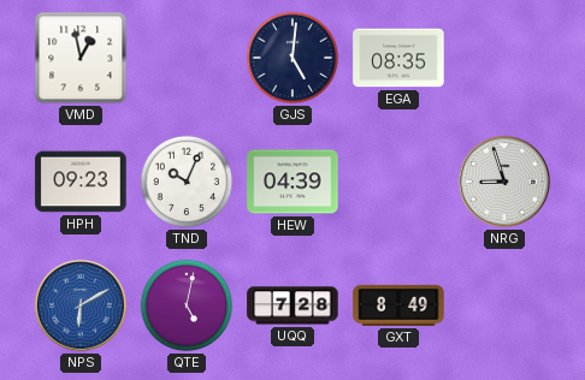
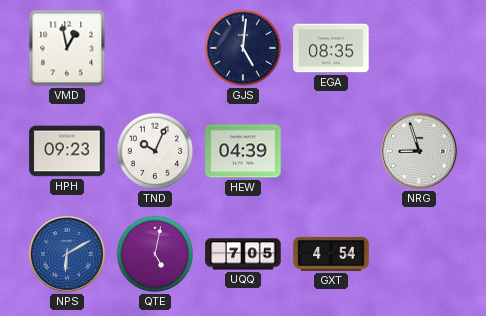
UQQ: 7:28 -> 7:05
GXT: 8:49 -> 4:54
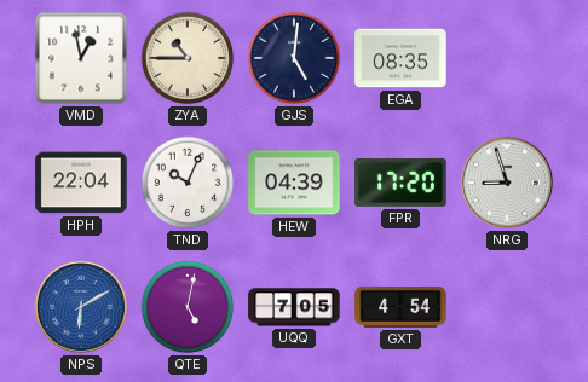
ZYA: none -> 10:45
HPH: 09:23 -> 22:04
FPR: none -> 17:20
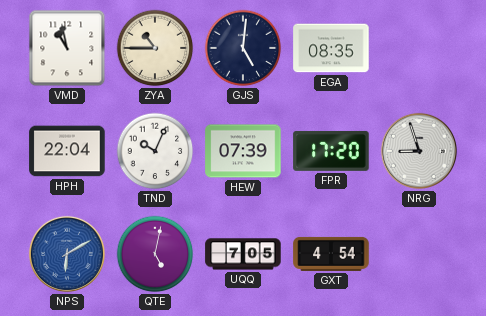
VMD: 12:58 -> 10:58
HEW: 04:39 -> 07:39
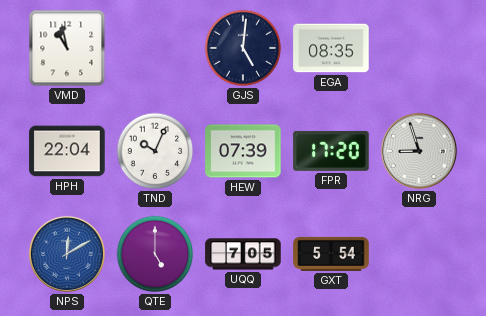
ZYA: 10:45 -> none
NPS: 6:10 -> 12:10
QTE: 5:02 -> 5:00
GXT: 4:54 -> 5:54
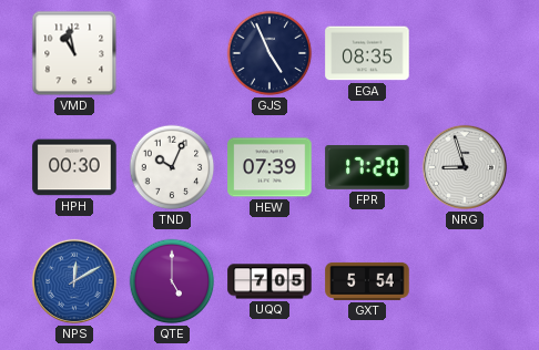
GJS: 5:01 -> 4:56
HPH: 22:04 -> 00:30
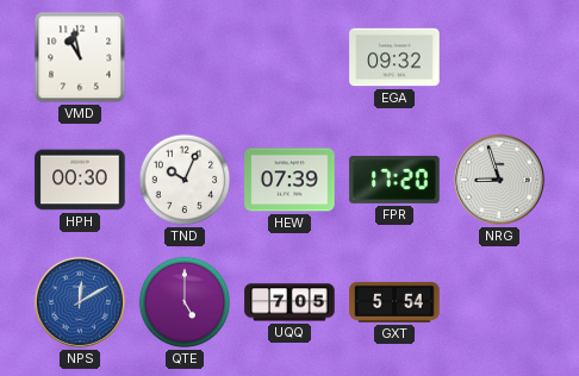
GJS: 4:56 -> none
EGA: 08:35 -> 09:32
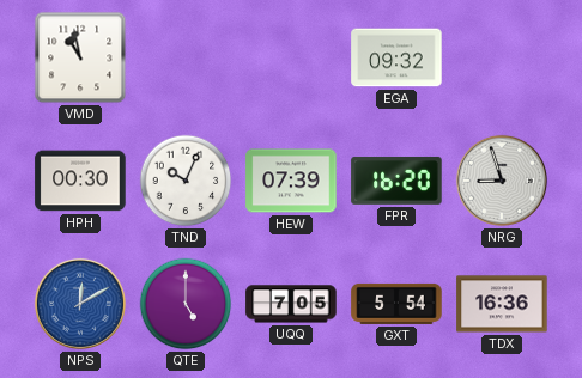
FPR: 17:20 -> 16:20
TDX: none -> 16:36
